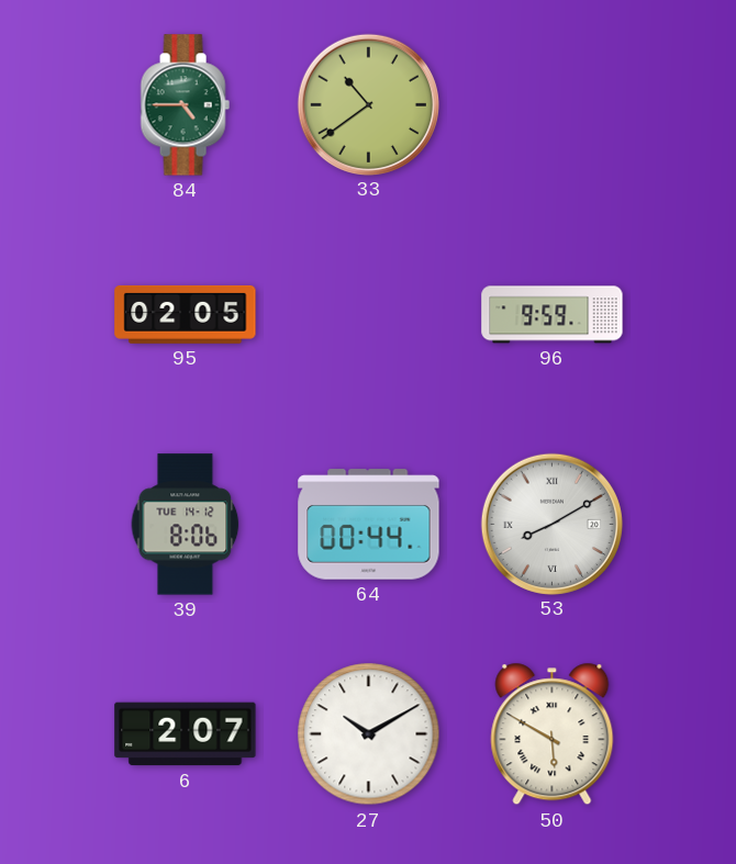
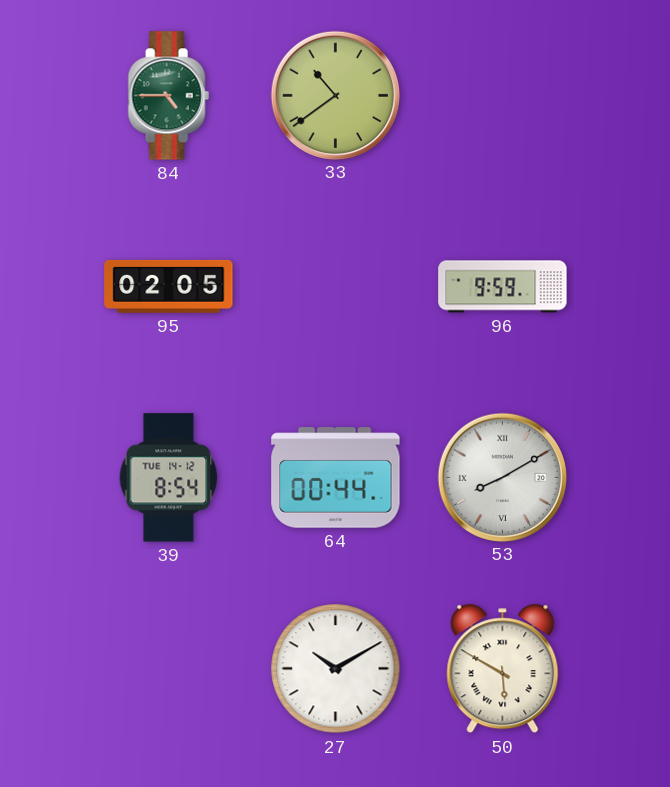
39: 8:06 -> 8:54
6: 2:07 -> none
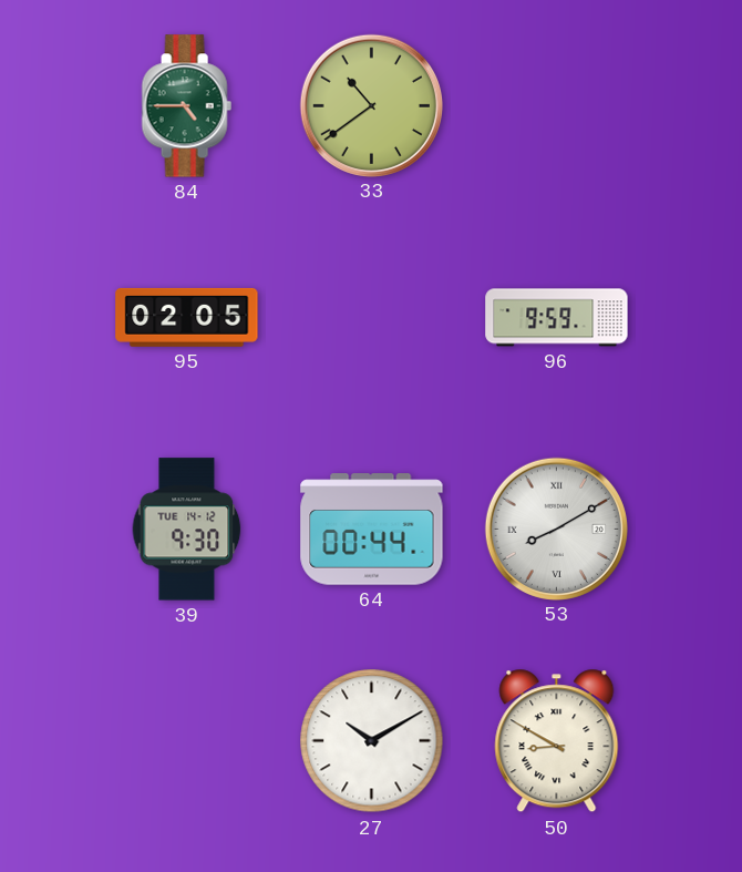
39: 8:54 -> 9:30
50: 5:50 -> 8:50
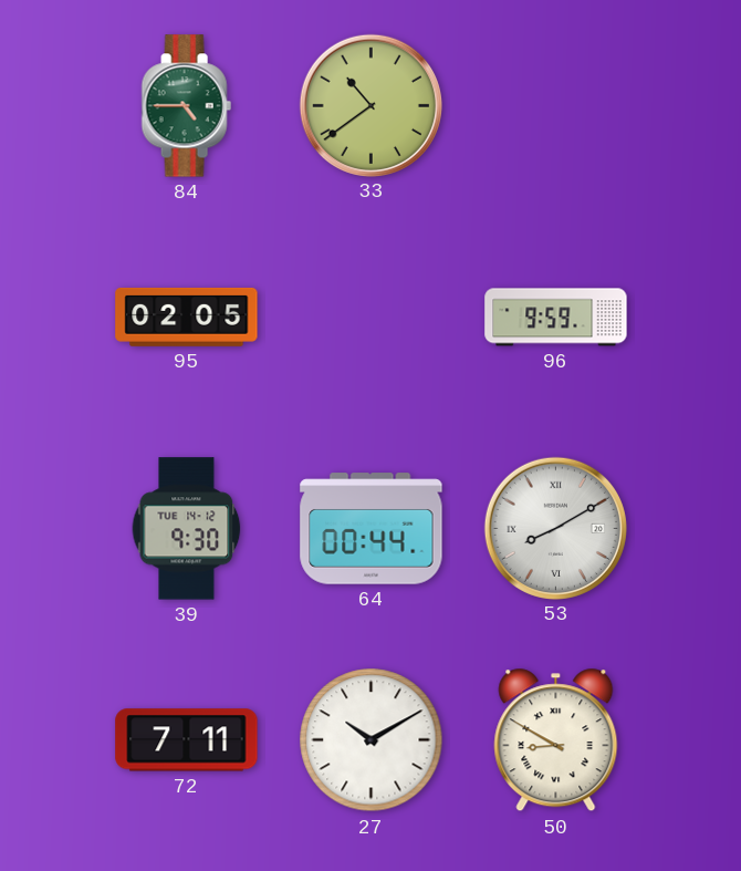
72: none -> 7:11
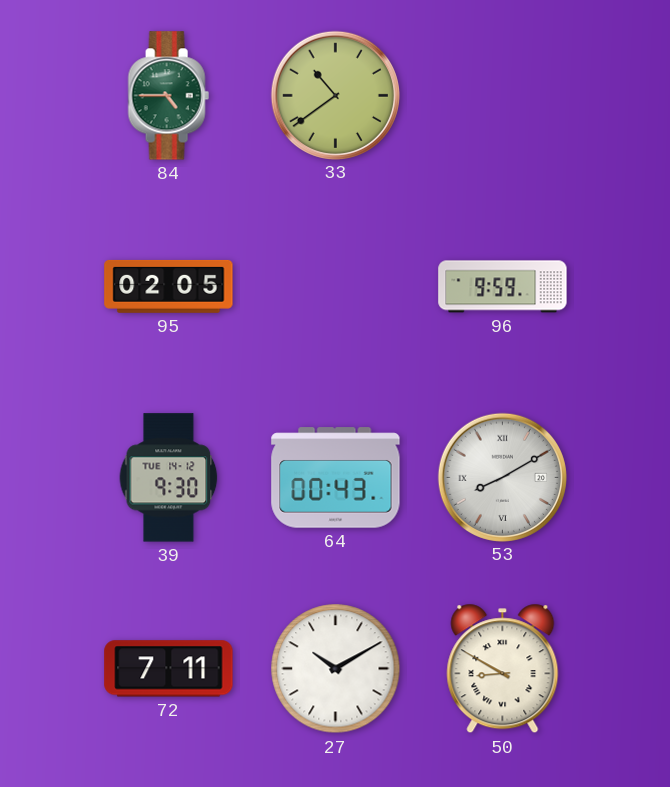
64: 00:44 -> 00:43
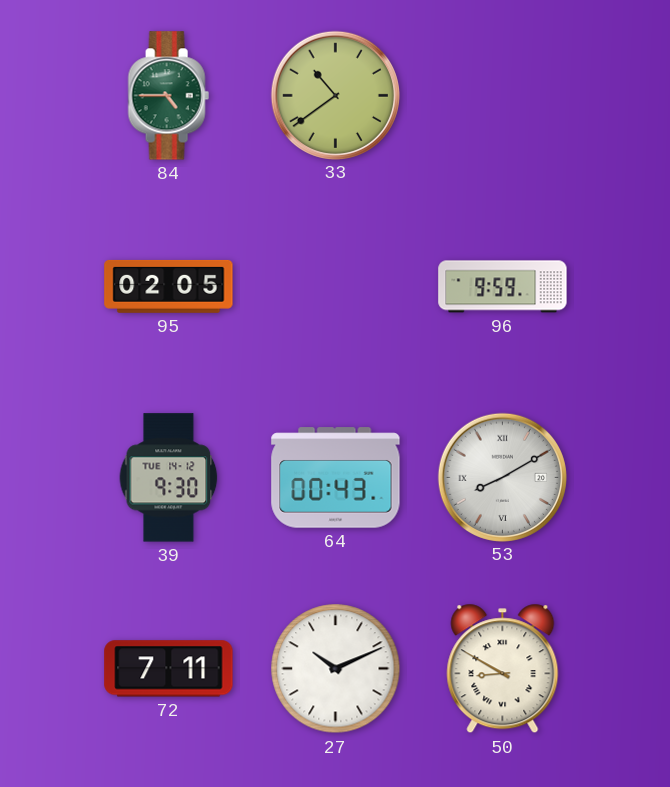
27: 10:10 -> 10:11
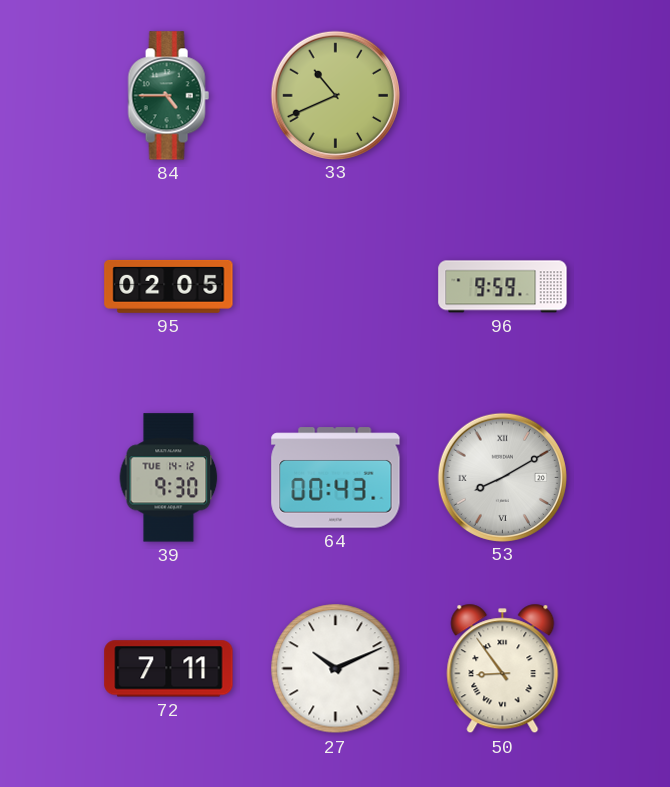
33: 10:39 -> 10:41
50: 8:50 -> 8:54
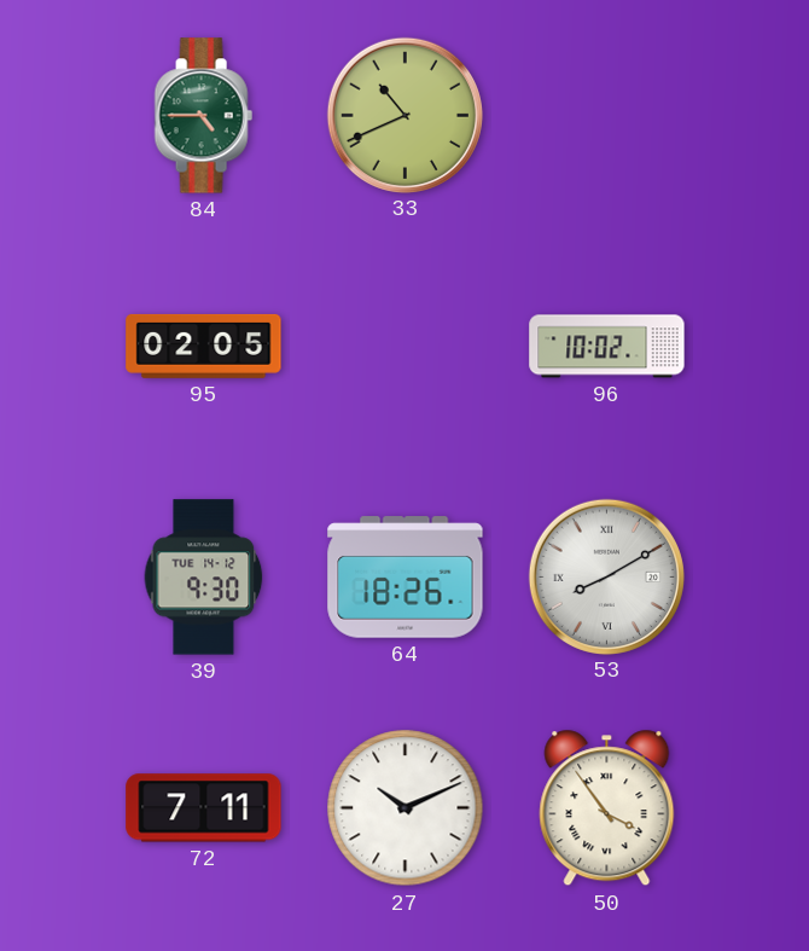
96: 9:59 -> 10:02
64: 00:43 -> 18:26
50: 8:54 -> 3:54
